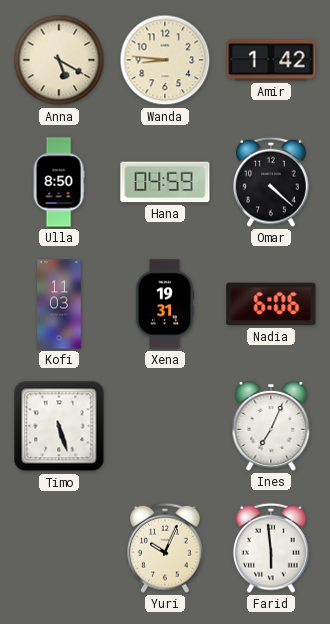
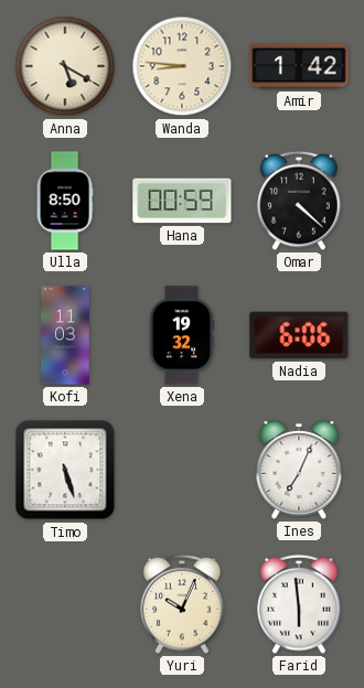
Hana: 04:59 -> 00:59
Xena: 19:31 -> 19:32
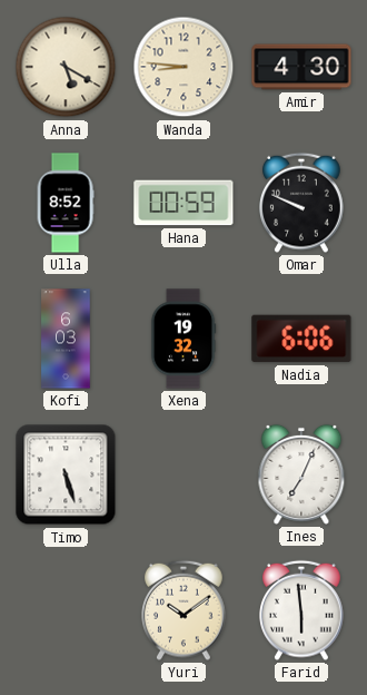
Amir: 1:42 -> 4:30
Ulla: 8:50 -> 8:52
Omar: 4:22 -> 9:49
Kofi: 11:03 -> 6:03
Yuri: 10:04 -> 10:09
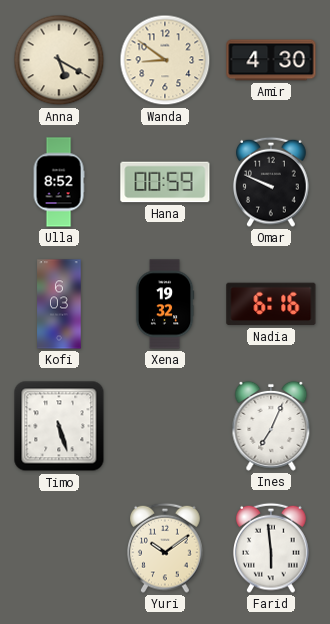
Wanda: 8:46 -> 8:51
Nadia: 6:06 -> 6:16
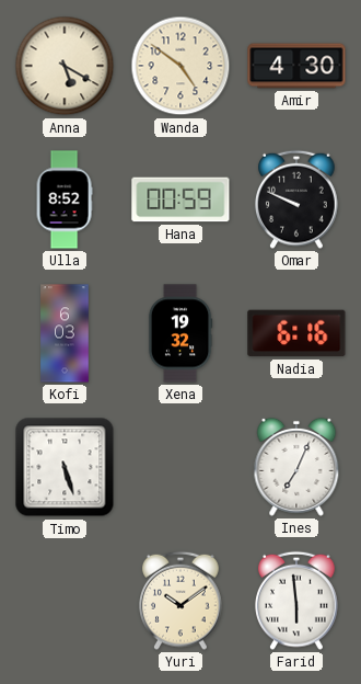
Wanda: 8:51 -> 4:51
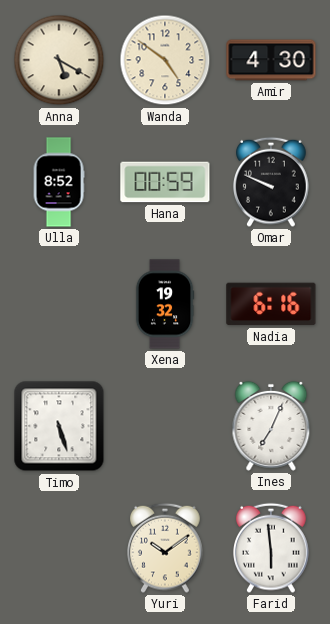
Kofi: 6:03 -> none
